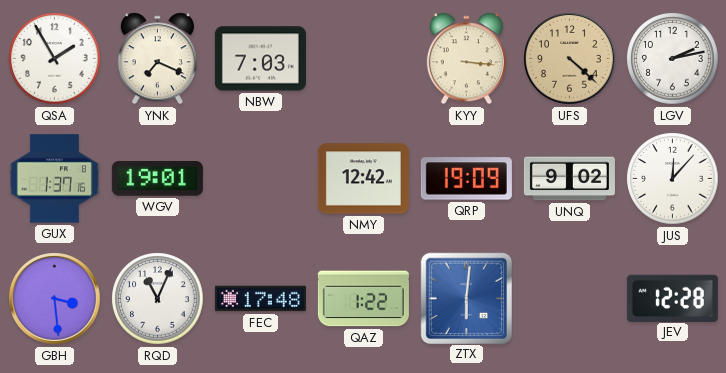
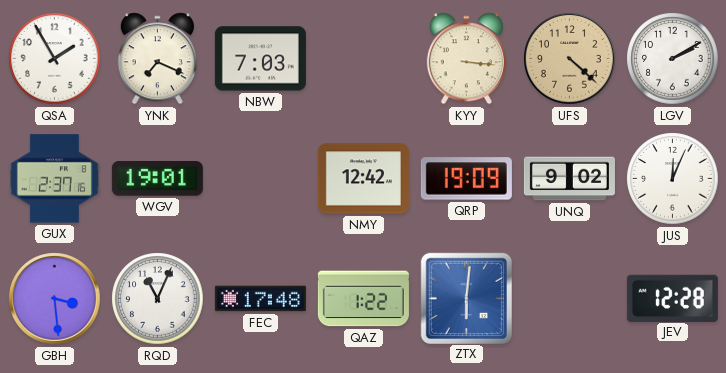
LGV: 2:13 -> 2:10
GUX: 1:37 -> 2:37
JUS: 12:07 -> 12:04
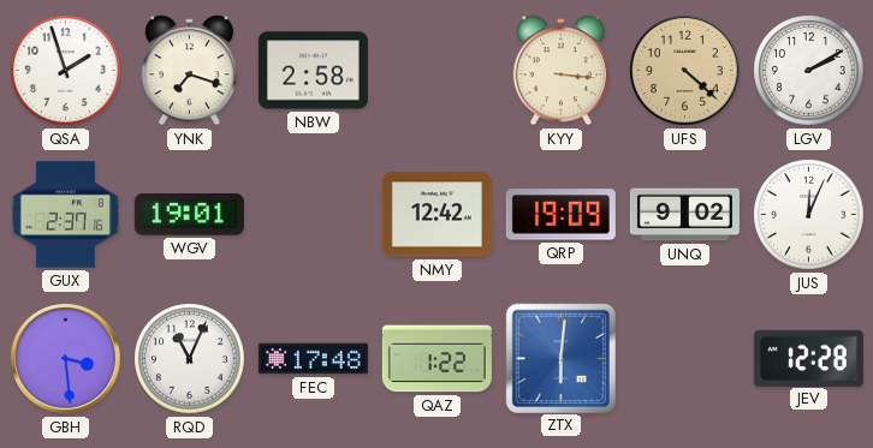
QSA: 1:55 -> 1:57
YNK: 7:19 -> 7:18
NBW: 7:03 -> 2:58
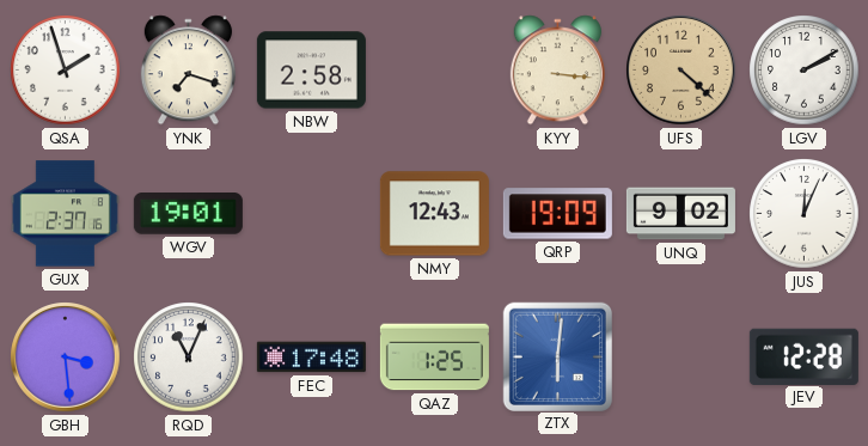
NMY: 12:42 -> 12:43
QAZ: 1:22 -> 1:25
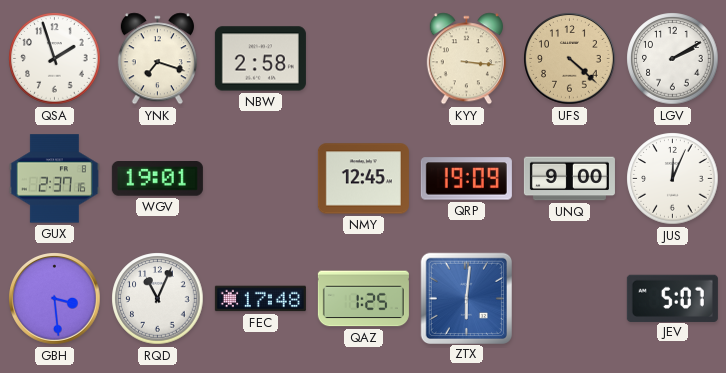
NMY: 12:43 -> 12:45
UNQ: 9:02 -> 9:00
JEV: 12:28 -> 5:07
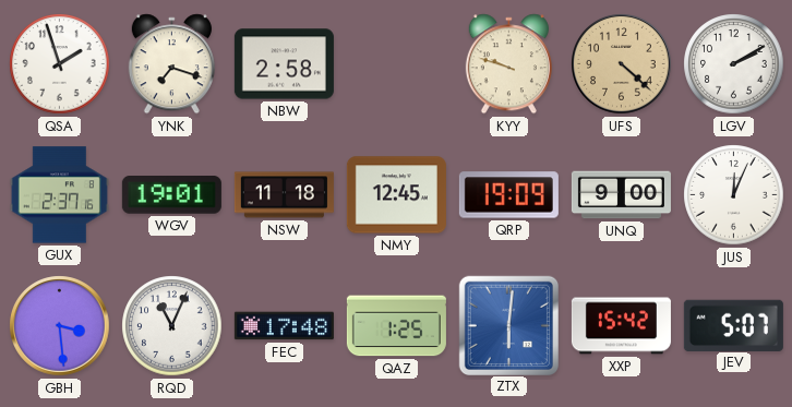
KYY: 3:16 -> 9:48
NSW: none -> 11:18
XXP: none -> 15:42
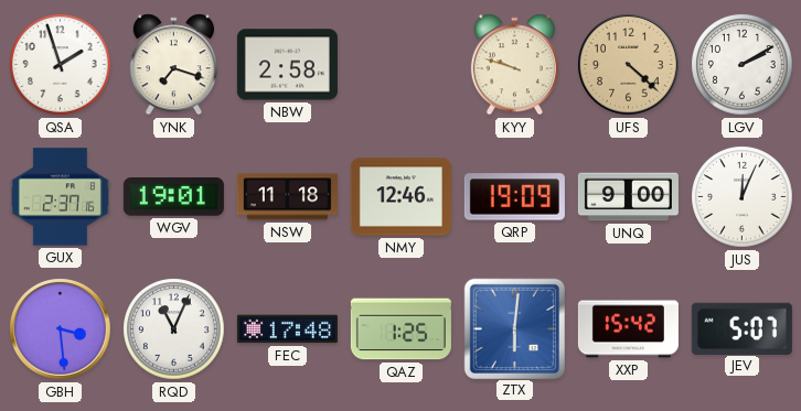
NMY: 12:45 -> 12:46
